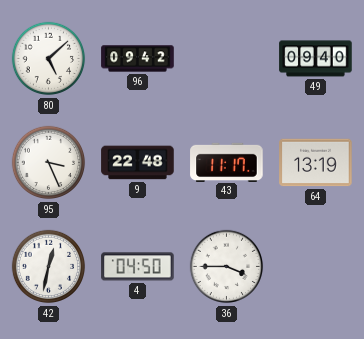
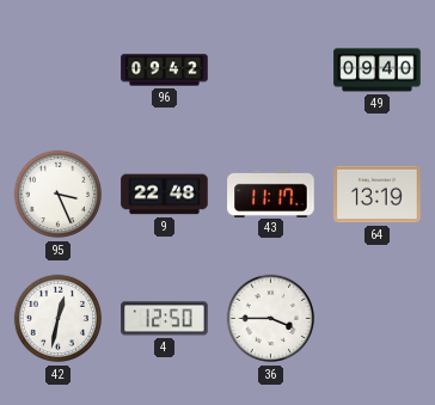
80: 5:08 -> none
4: 04:50 -> 12:50
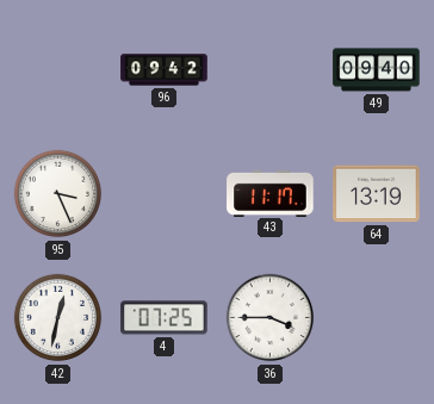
9: 22:48 -> none
4: 12:50 -> 07:25
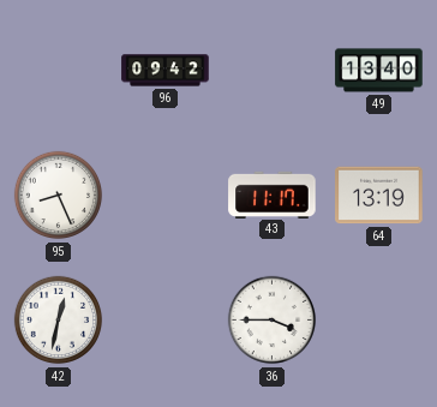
49: 09:40 -> 13:40
95: 3:26 -> 8:26
4: 07:25 -> none
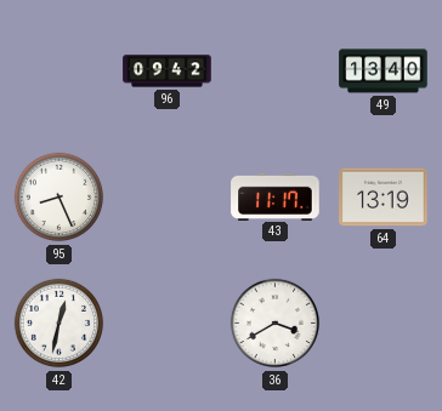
36: 3:45 -> 3:40
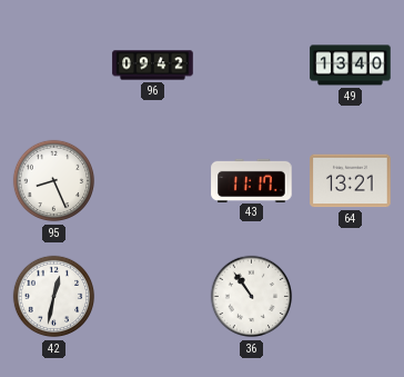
64: 13:19 -> 13:21
36: 3:40 -> 10:54
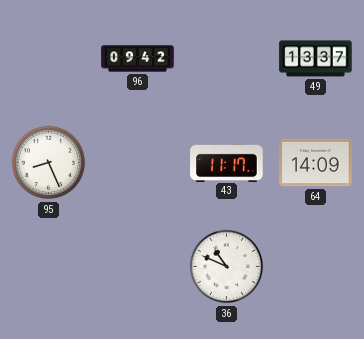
49: 13:40 -> 13:37
64: 13:21 -> 14:09
42: 12:32 -> none
36: 10:54 -> 10:49
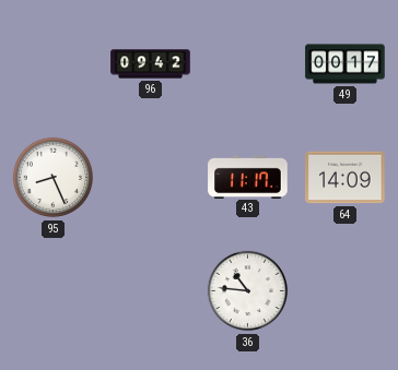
49: 13:37 -> 00:17
36: 10:49 -> 10:46
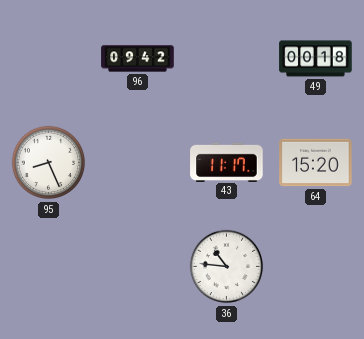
49: 00:17 -> 00:18
64: 14:09 -> 15:20
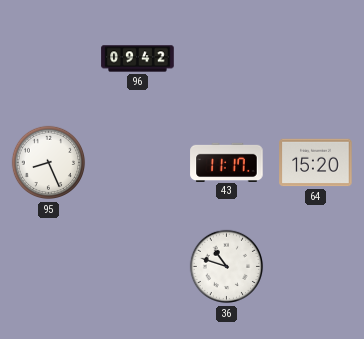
49: 00:18 -> none
36: 10:46 -> 10:48
